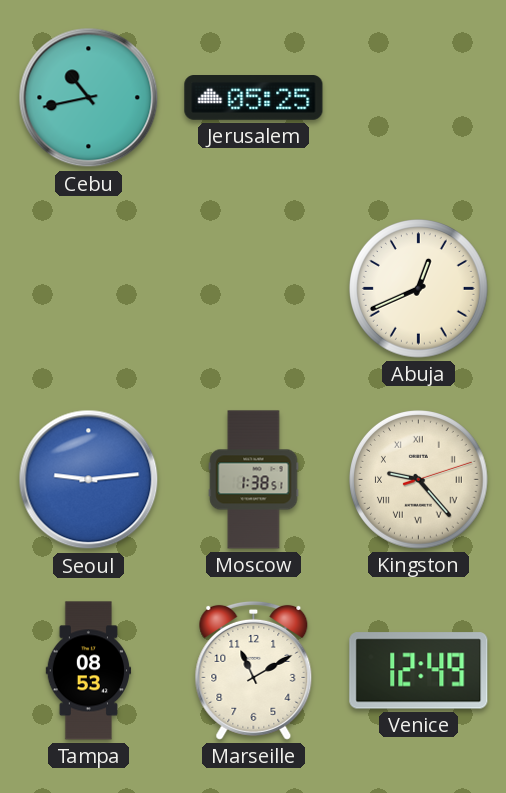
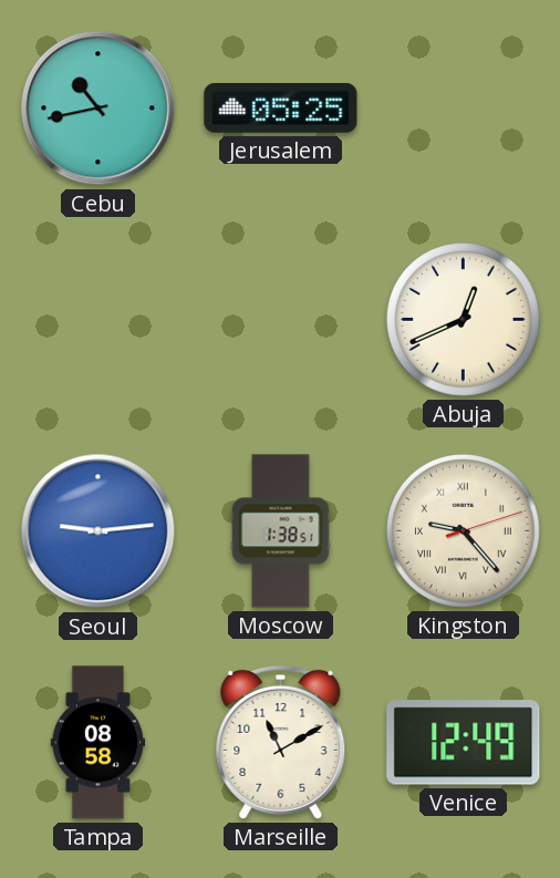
Tampa: 08:53 -> 08:58
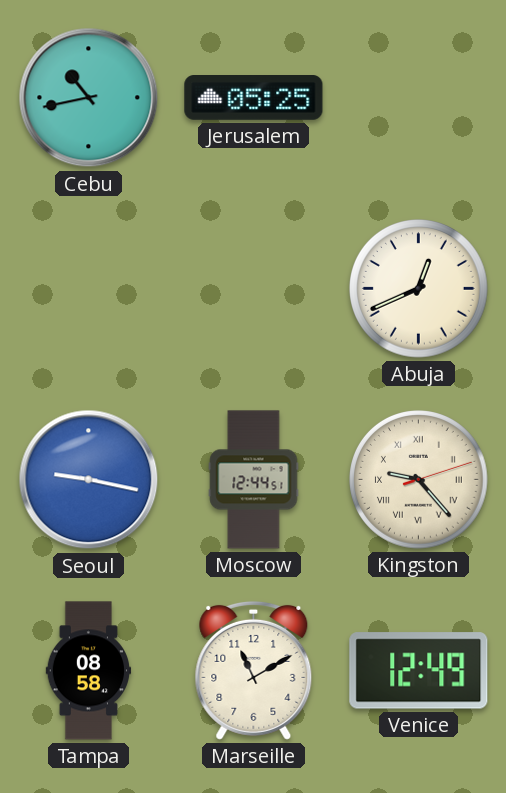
Seoul: 9:14 -> 9:17
Moscow: 1:38 -> 12:44
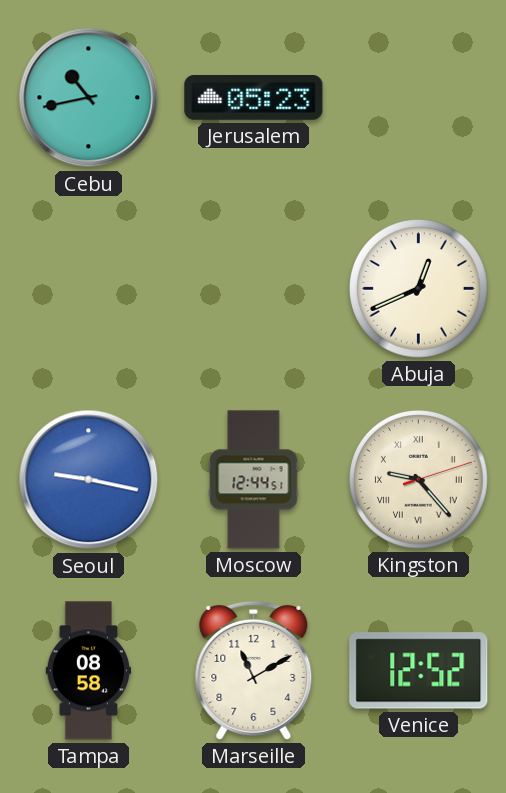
Jerusalem: 05:25 -> 05:23
Venice: 12:49 -> 12:52
